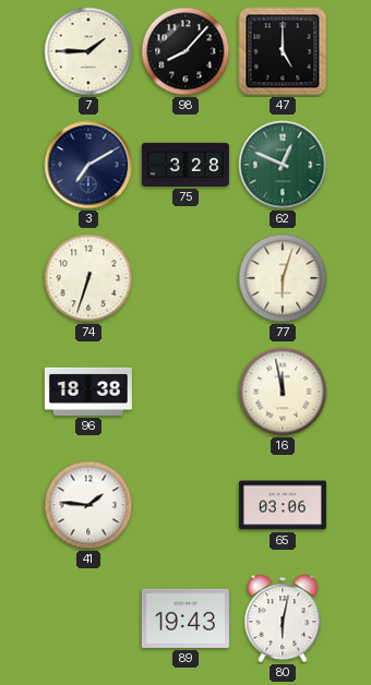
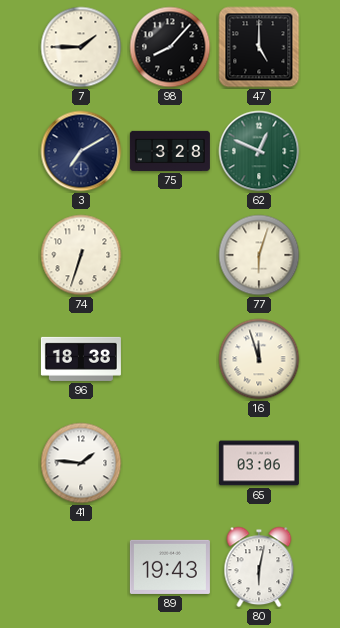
16: 11:58 -> 11:57
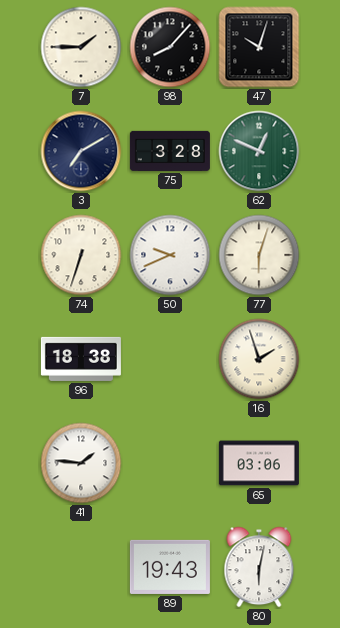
47: 5:00 -> 10:03
50: none -> 9:41
16: 11:57 -> 1:57
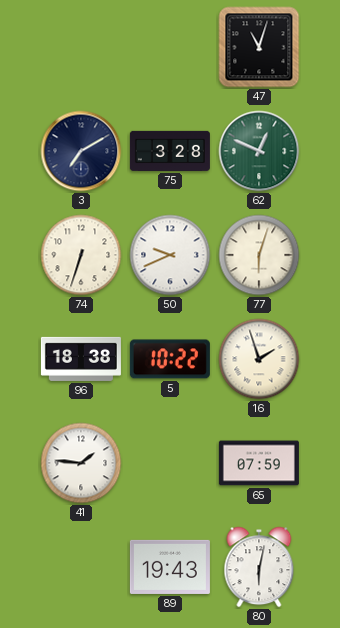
7: 1:45 -> none
98: 8:07 -> none
47: 10:03 -> 11:03
5: none -> 10:22
65: 03:06 -> 07:59
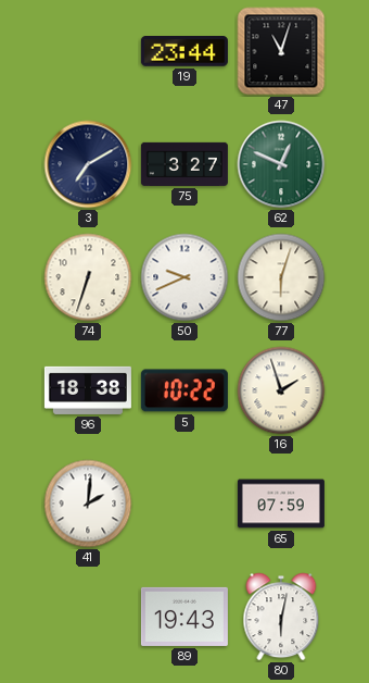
19: none -> 23:44
75: 3:28 -> 3:27
41: 1:46 -> 2:01
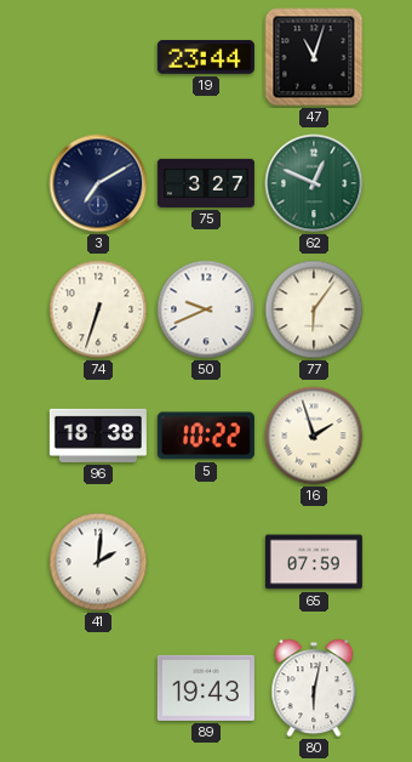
77: 6:03 -> 6:06
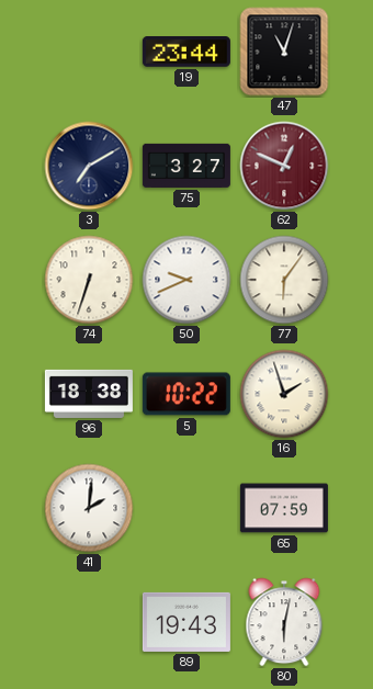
62 dial: green -> burgundy
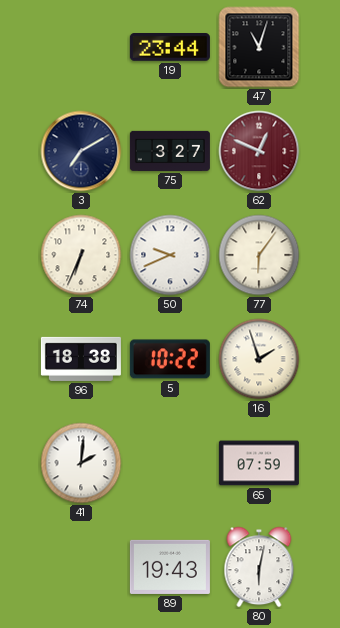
74: 6:33 -> 6:34
